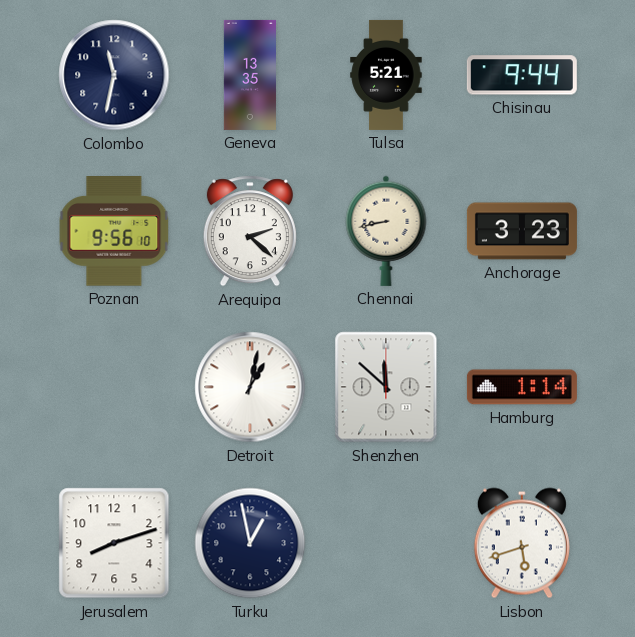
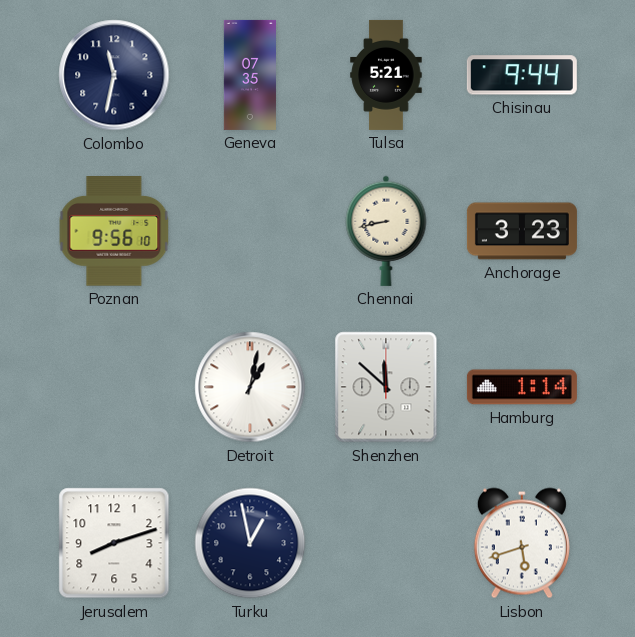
Geneva: 13:35 -> 07:35
Arequipa: 2:22 -> none
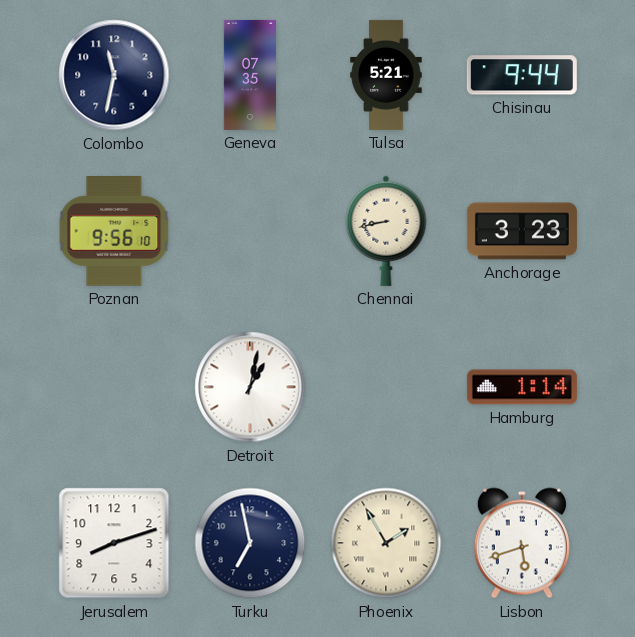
Shenzhen: 11:52 -> none
Turku: 12:58 -> 6:58
Phoenix: none -> 1:55
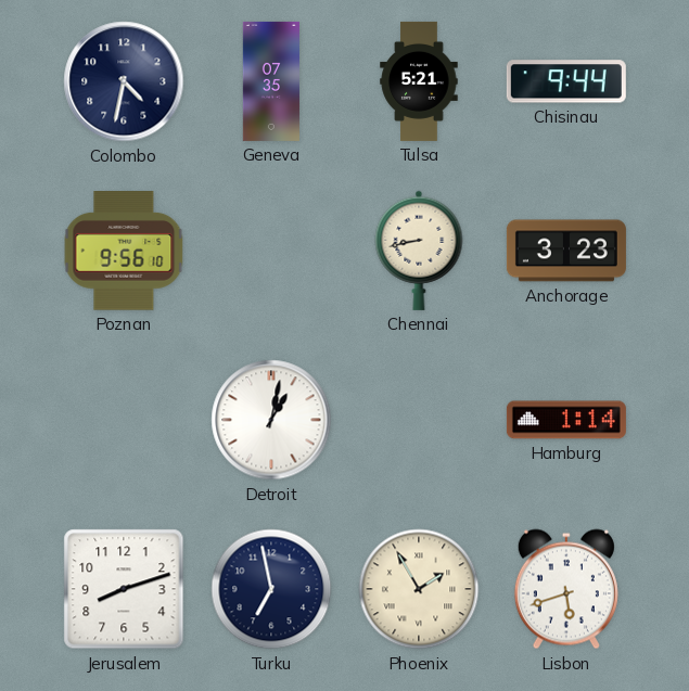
Colombo: 11:32 -> 4:32
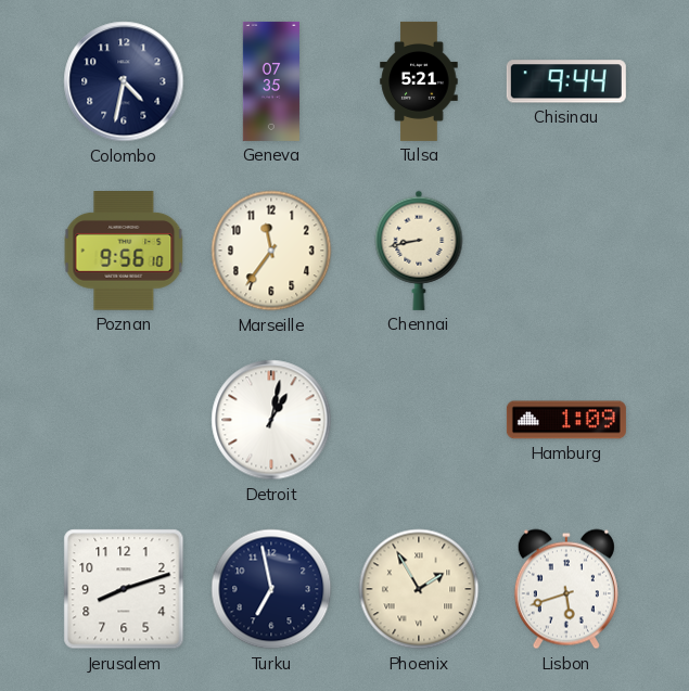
Marseille: none -> 11:36
Anchorage: 3:23 -> none
Hamburg: 1:14 -> 1:09
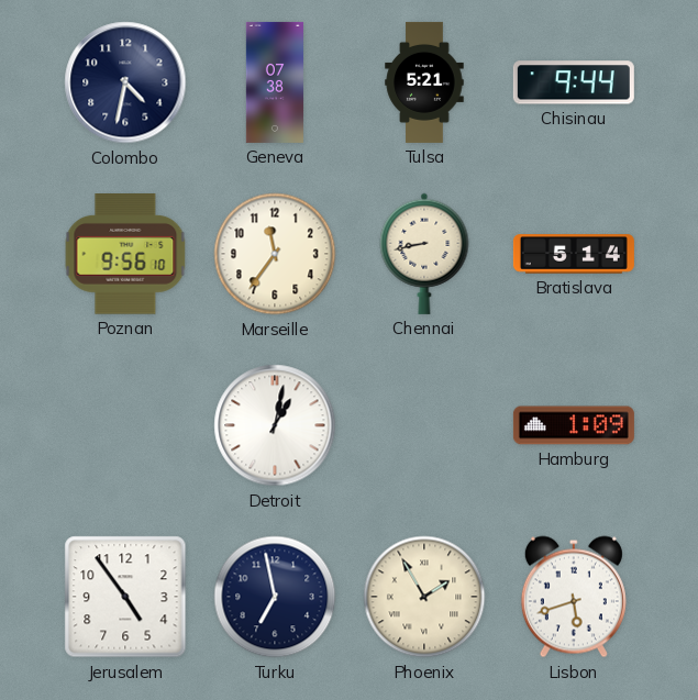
Geneva: 07:35 -> 07:38
Bratislava: none -> 5:14
Jerusalem: 8:12 -> 4:54
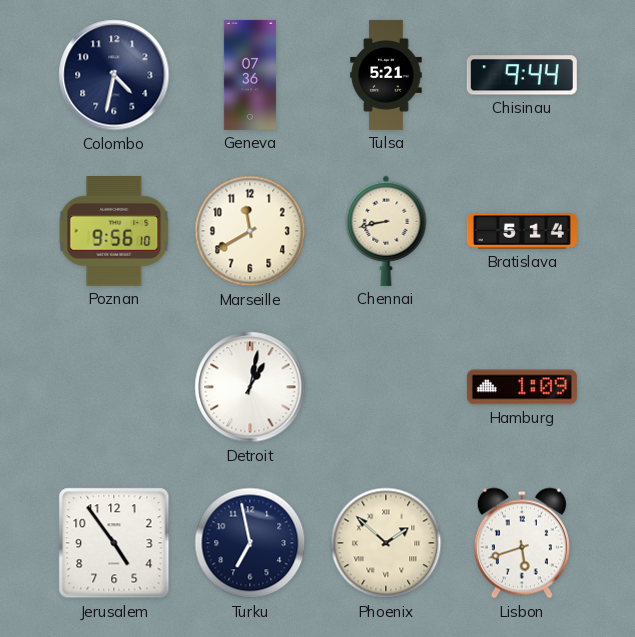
Geneva: 07:38 -> 07:36
Marseille: 11:36 -> 11:40
Phoenix: 1:55 -> 1:52
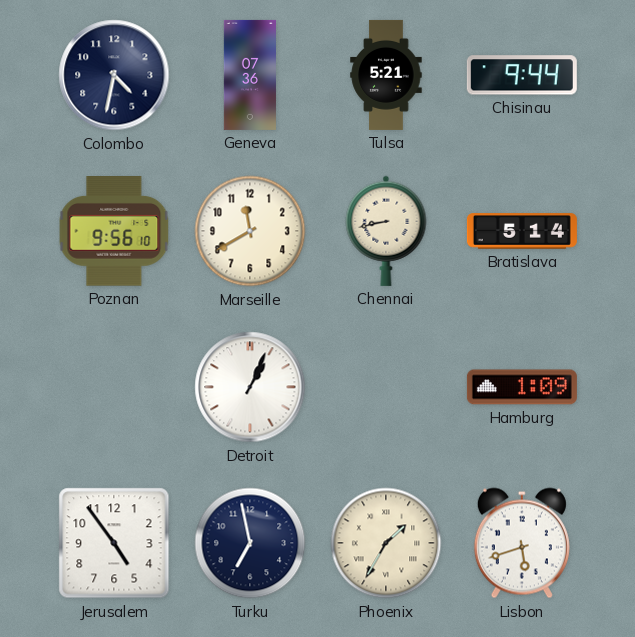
Detroit: 1:02 -> 1:04
Phoenix: 1:52 -> 1:35
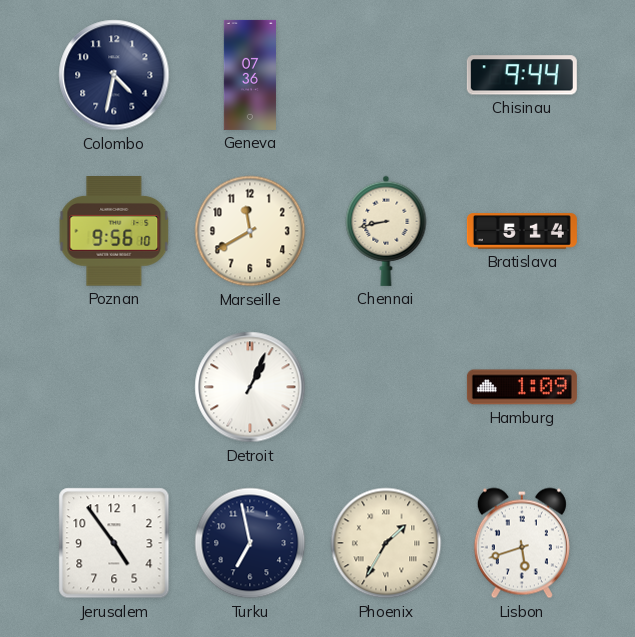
Tulsa: 5:21 -> none
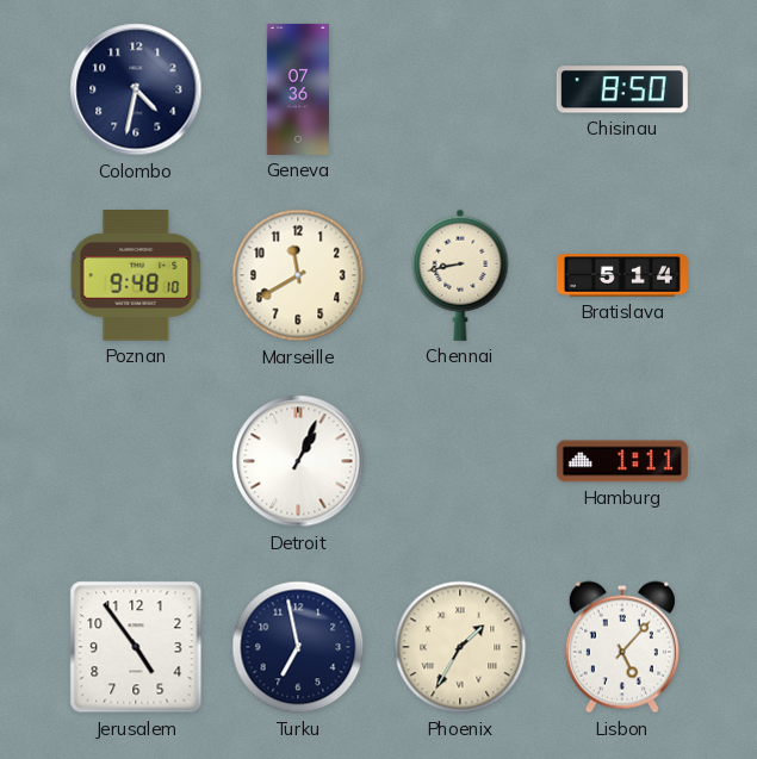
Chisinau: 9:44 -> 8:50
Poznan: 9:56 -> 9:48
Hamburg: 1:09 -> 1:11
Lisbon: 5:42 -> 5:07
